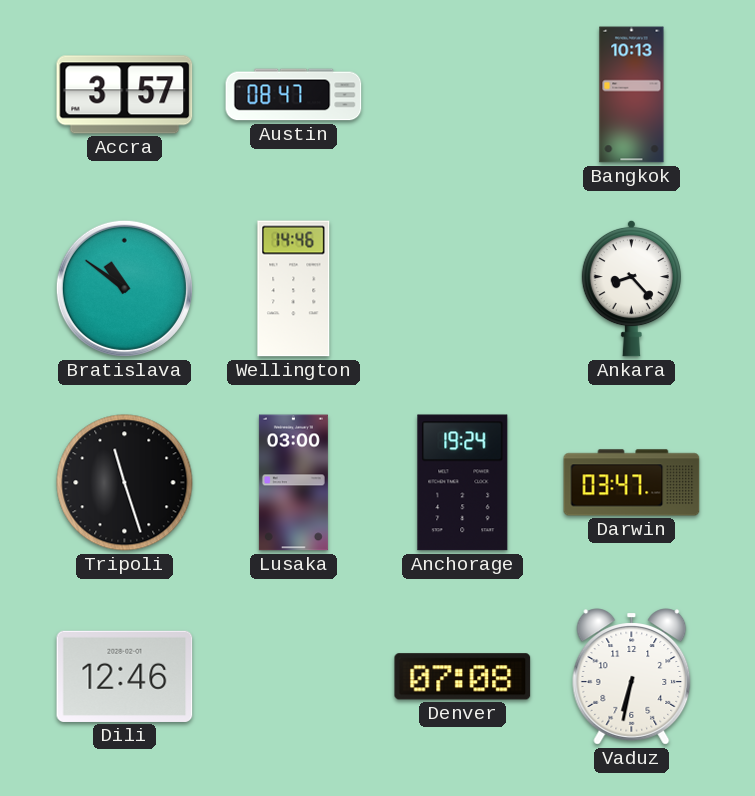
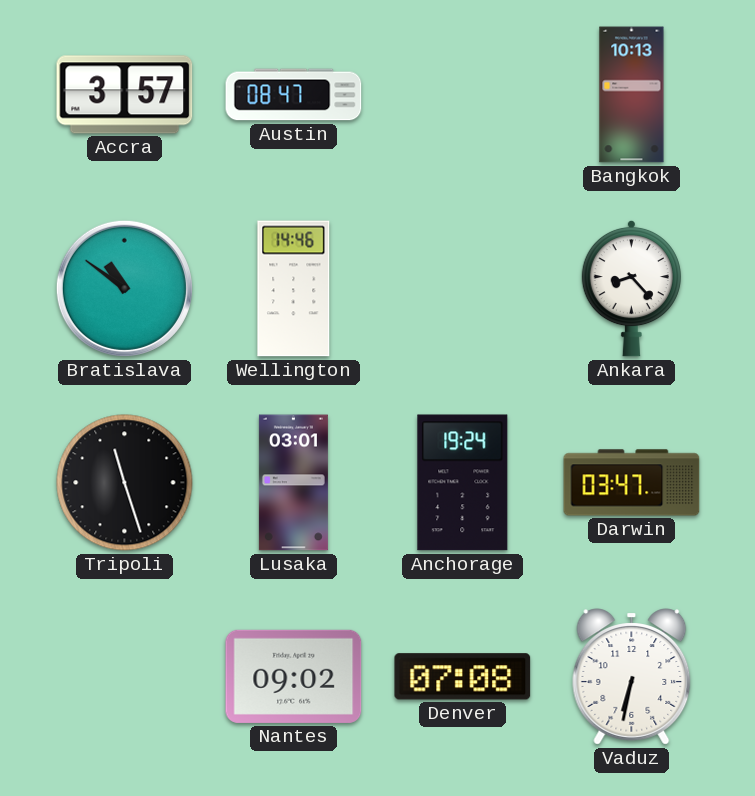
Lusaka: 03:00 -> 03:01
Dili: 12:46 -> none
Nantes: none -> 09:02
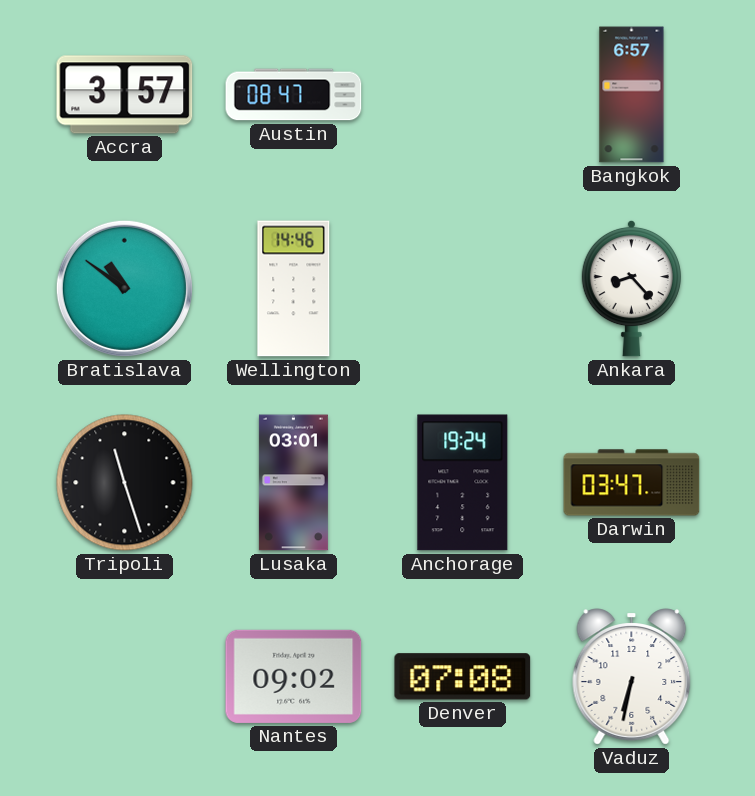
Bangkok: 10:13 -> 6:57
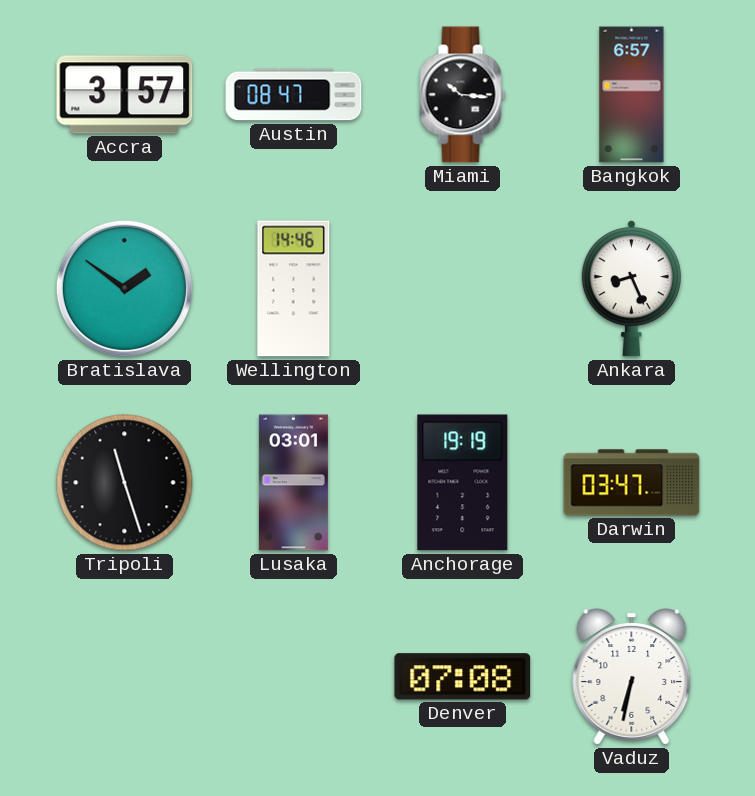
Miami: none -> 10:16
Bratislava: 10:51 -> 1:51
Ankara: 8:23 -> 8:26
Anchorage: 19:24 -> 19:19
Nantes: 09:02 -> none
